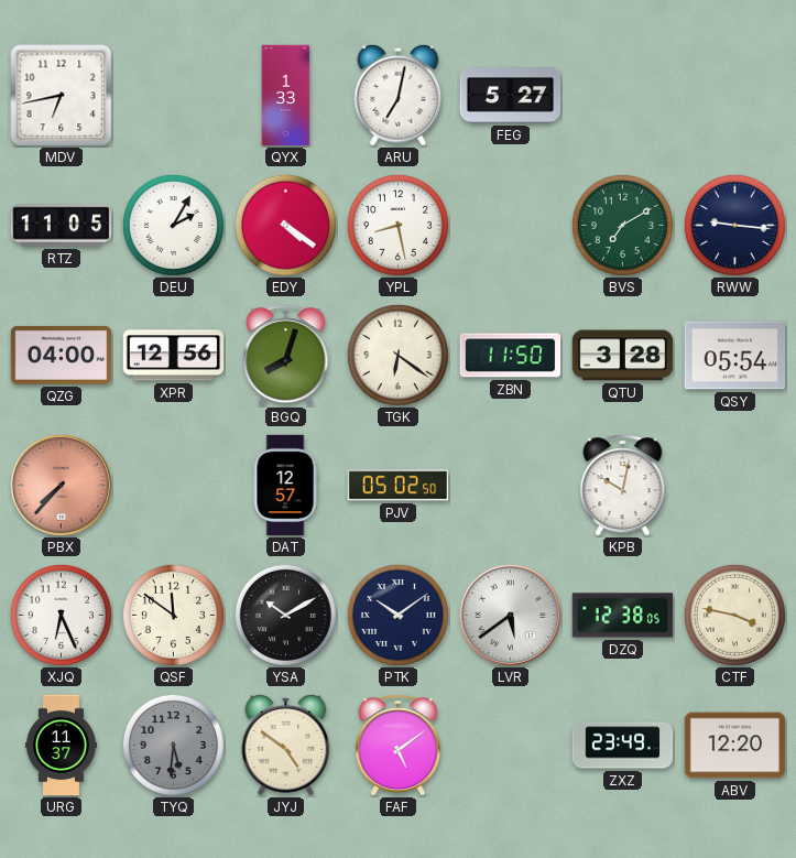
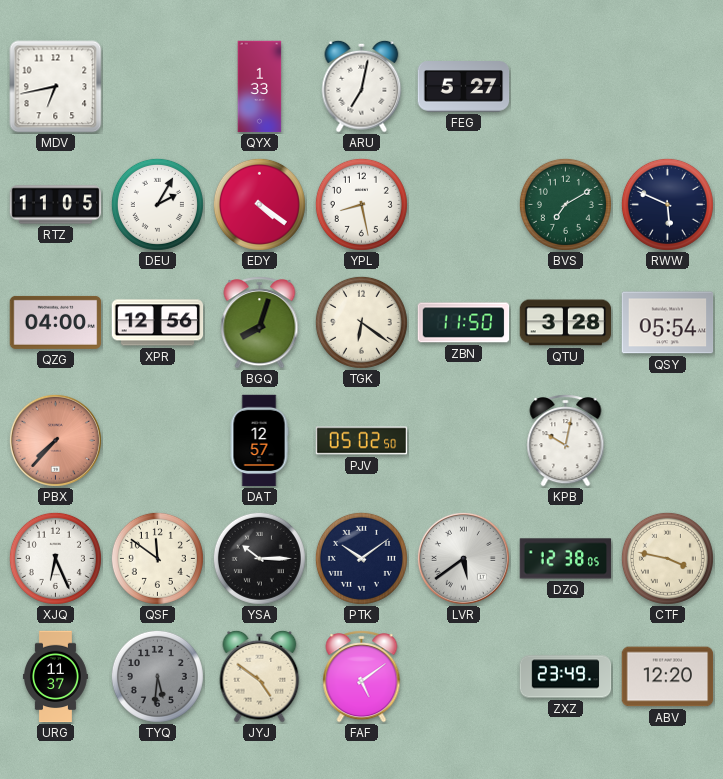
RWW: 9:16 -> 5:49
YSA: 10:10 -> 10:15
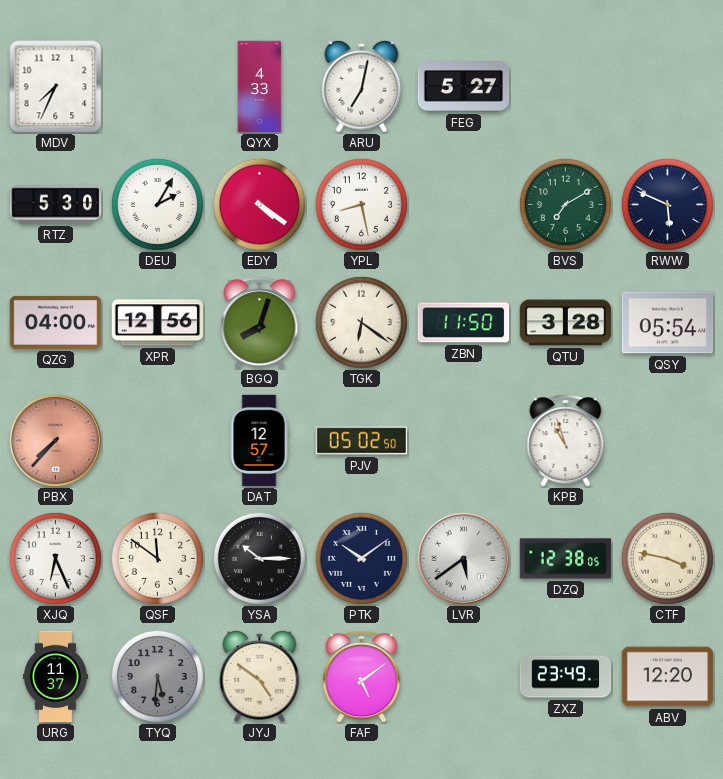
MDV: 6:43 -> 7:34
QYX: 1:33 -> 4:33
RTZ: 11:05 -> 5:30
KPB: 10:02 -> 10:57
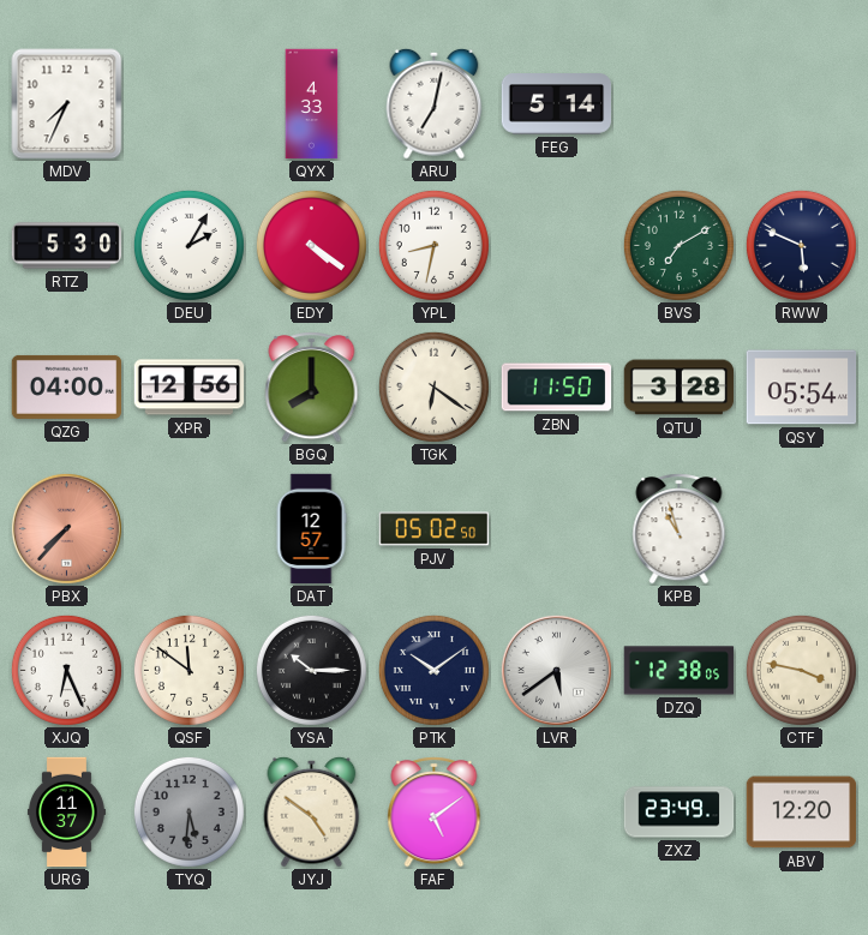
FEG: 5:27 -> 5:14
YPL: 8:28 -> 8:32
BGQ: 8:03 -> 8:00
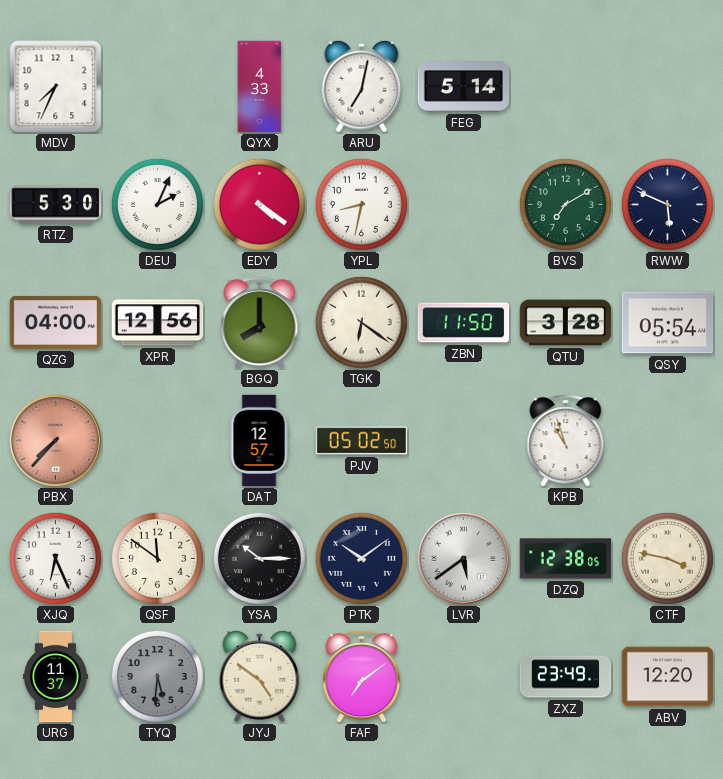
DEU: 2:05 -> 2:04
FAF: 5:09 -> 7:09
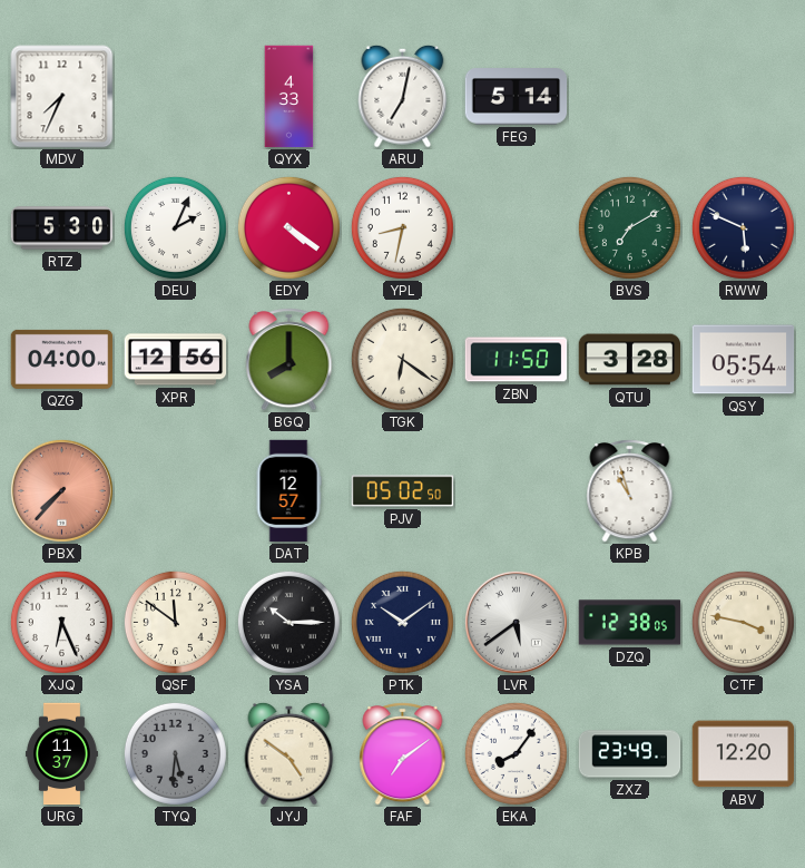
EKA: none -> 8:06
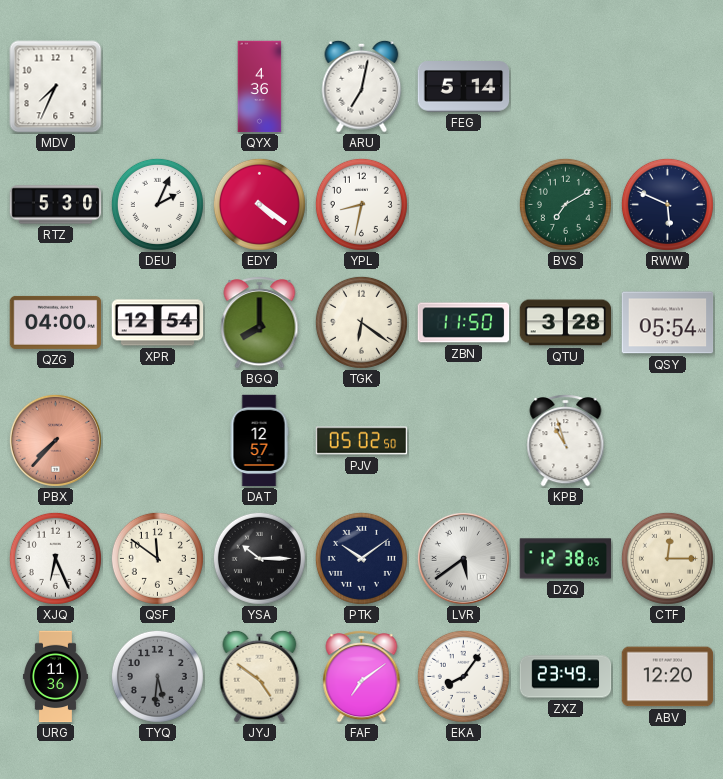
QYX: 4:33 -> 4:36
XPR: 12:56 -> 12:54
CTF: 3:47 -> 12:15
URG: 11:37 -> 11:36
